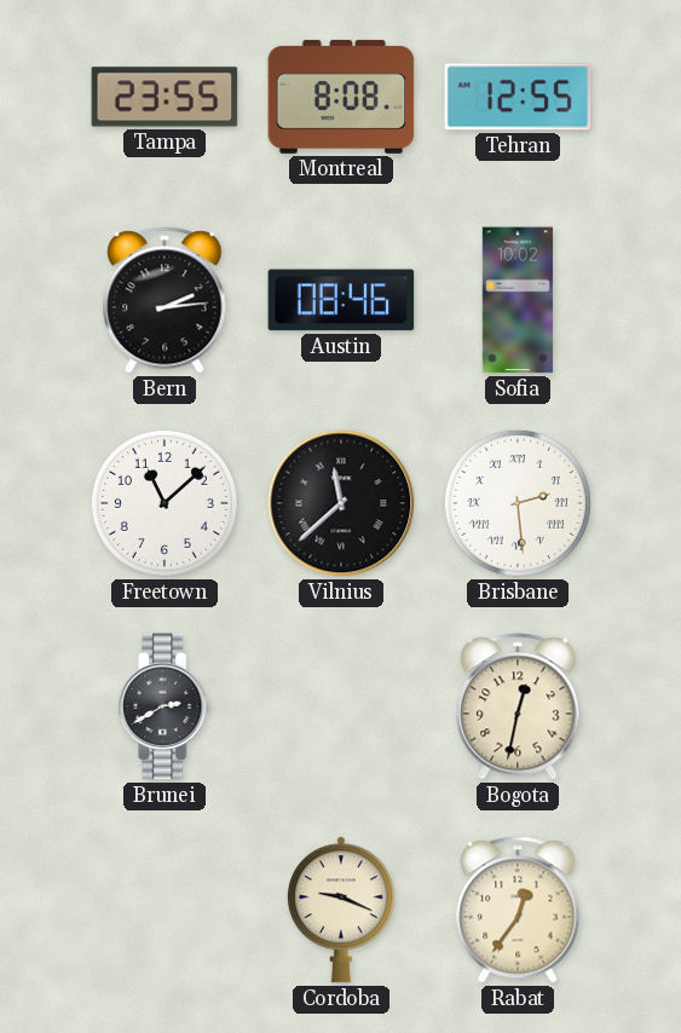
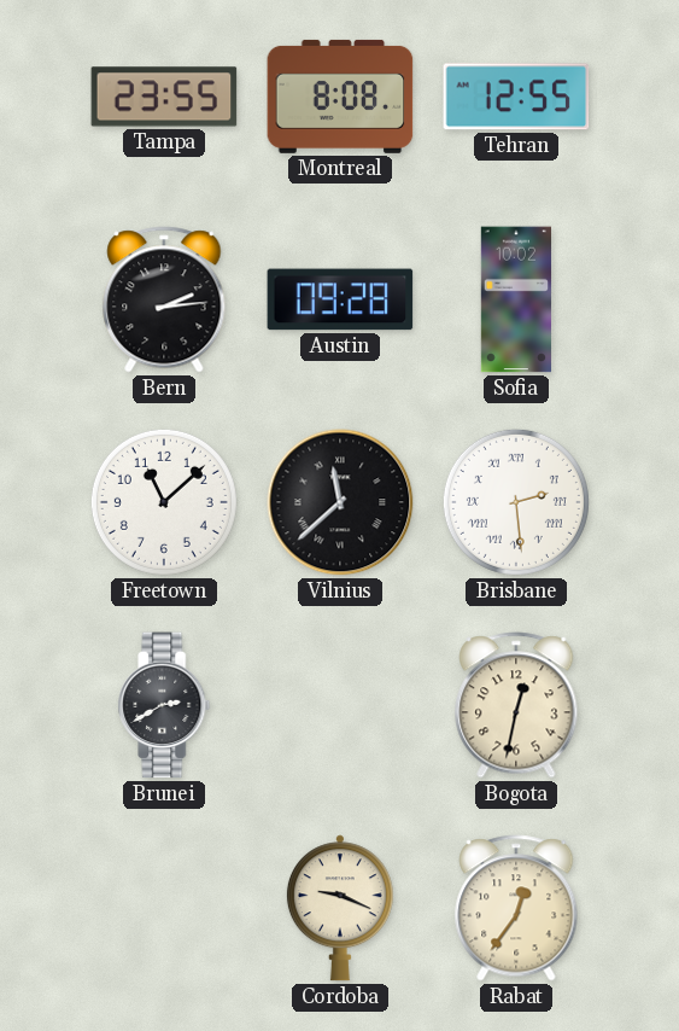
Austin: 08:46 -> 09:28
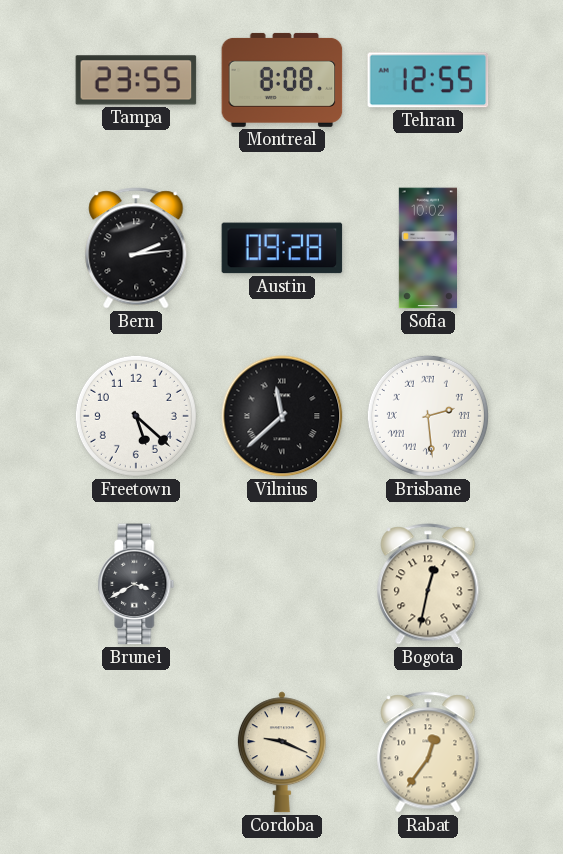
Freetown: 11:08 -> 5:22
Brunei: 2:40 -> 3:40
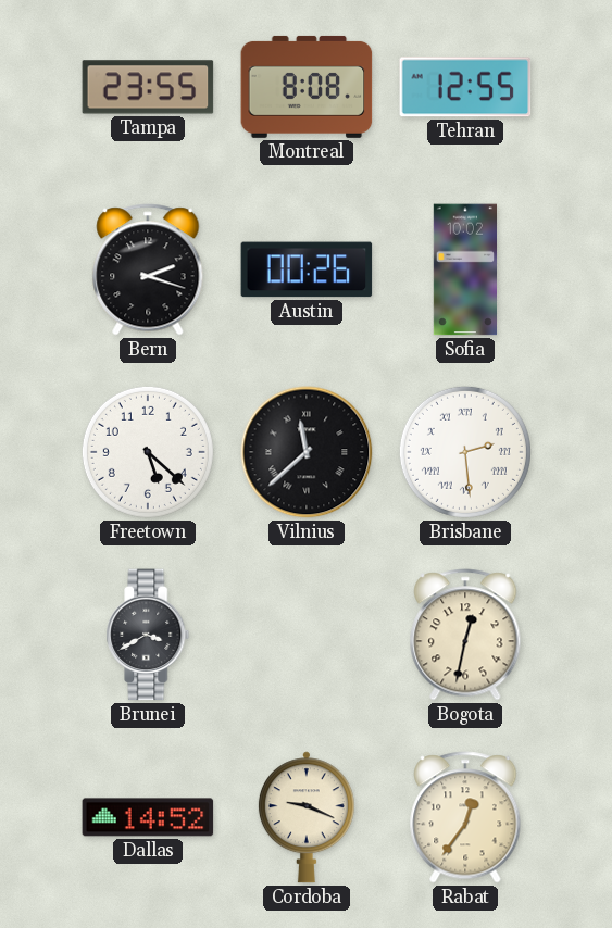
Bern: 2:14 -> 2:18
Austin: 09:28 -> 00:26
Dallas: none -> 14:52
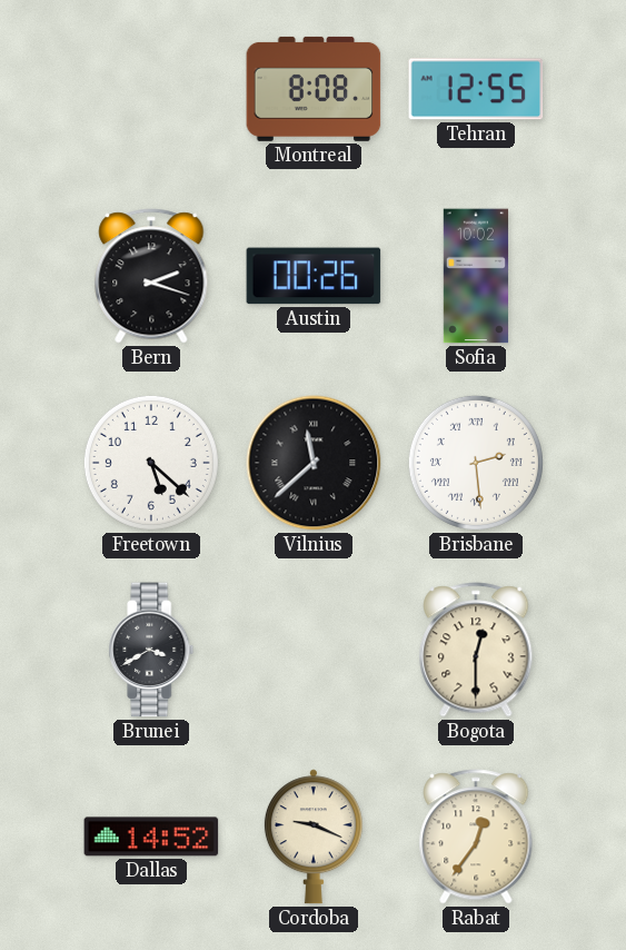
Tampa: 23:55 -> none
Bogota: 12:32 -> 12:30
